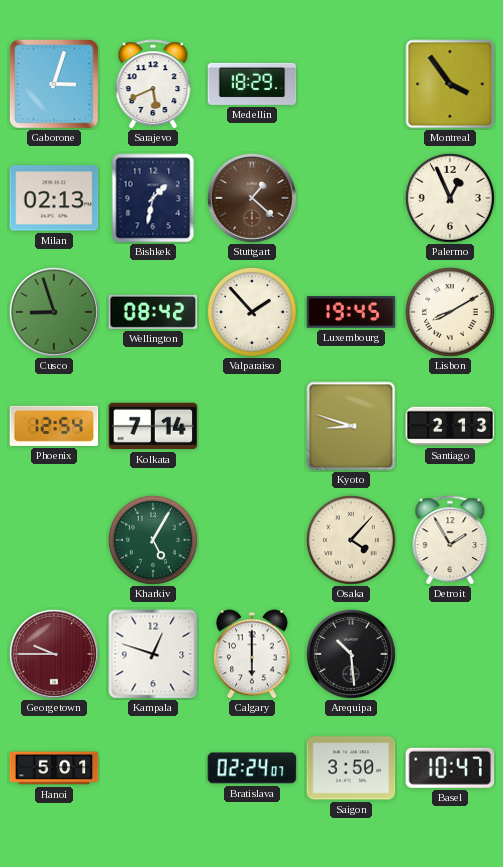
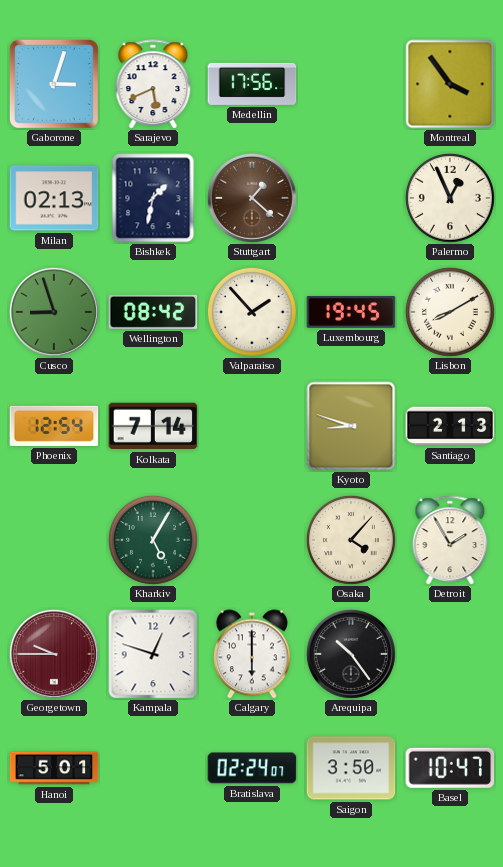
Medellin: 18:29 -> 17:56
Arequipa: 10:29 -> 10:24
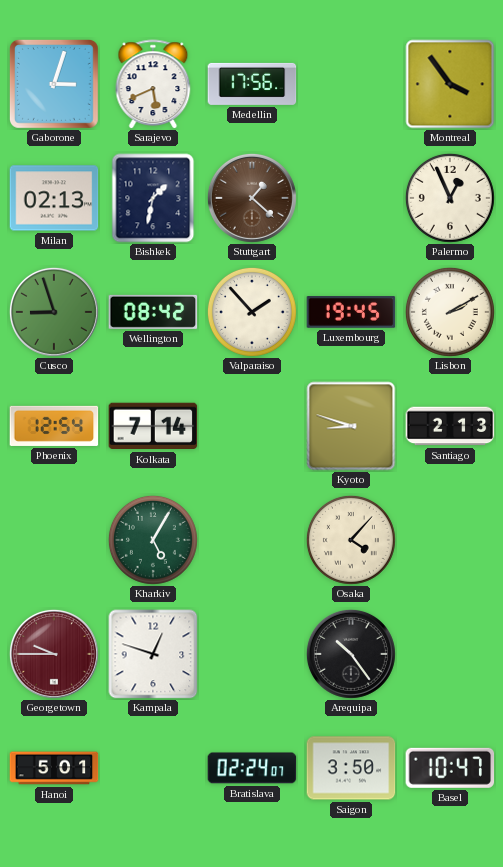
Lisbon: 8:10 -> 2:10
Detroit: 1:55 -> none
Calgary: 6:00 -> none
